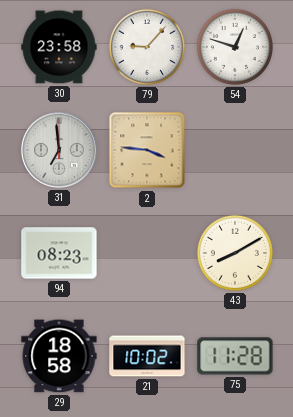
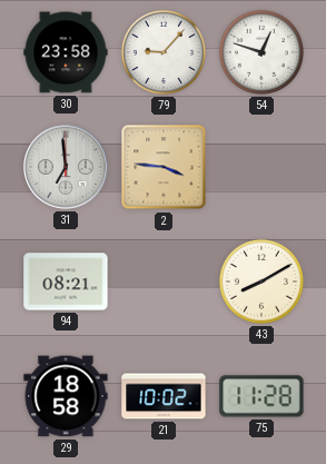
94: 08:23 -> 08:21
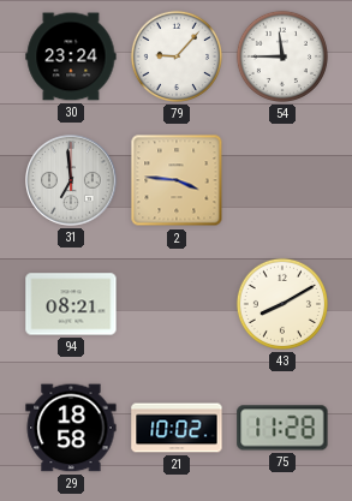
30: 23:58 -> 23:24
54: 12:48 -> 11:45
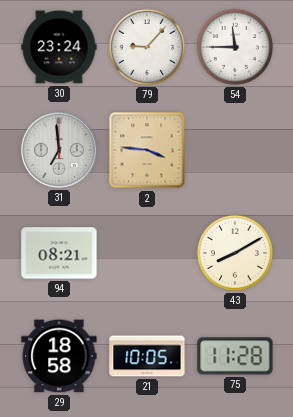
21: 10:02 -> 10:05
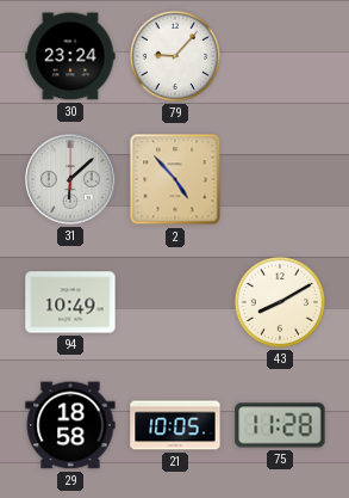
54: 11:45 -> none
31: 6:59 -> 6:08
2: 3:46 -> 4:53
94: 08:21 -> 10:49
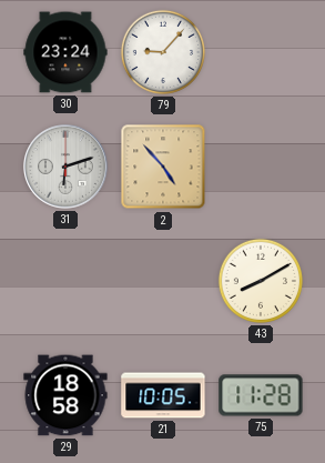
31: 6:08 -> 6:12
94: 10:49 -> none
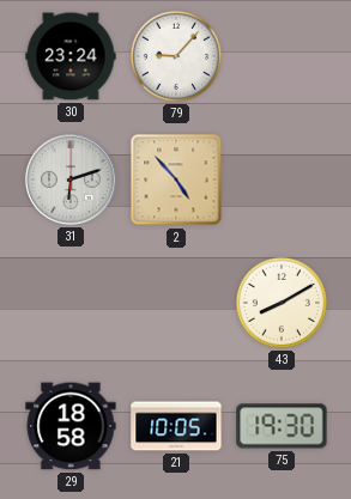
75: 11:28 -> 19:30
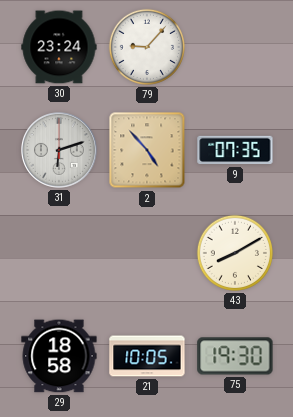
9: none -> 07:35
